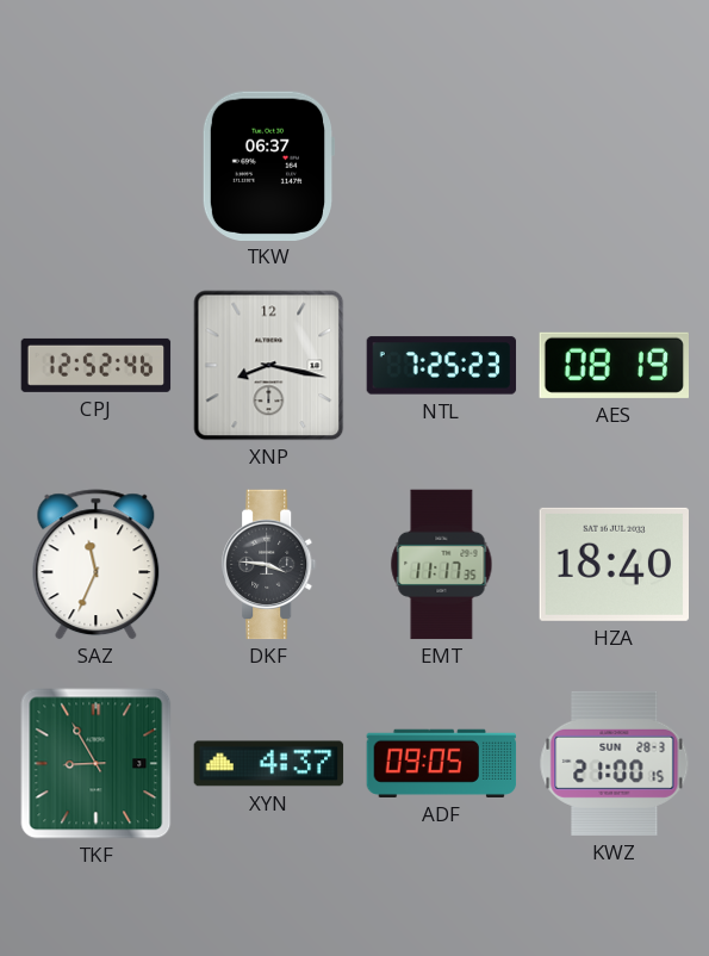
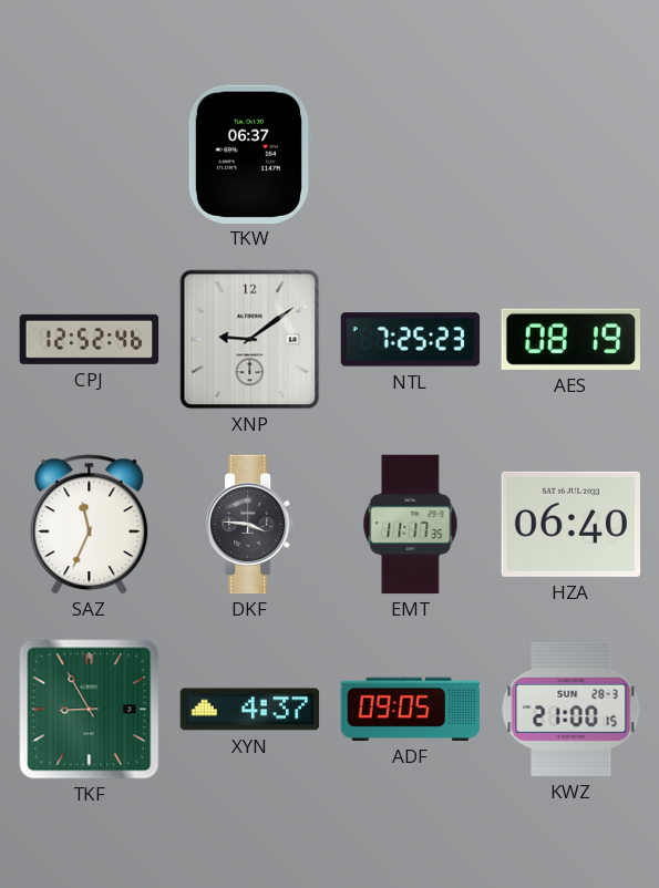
XNP: 8:17 -> 9:09
HZA: 18:40 -> 06:40
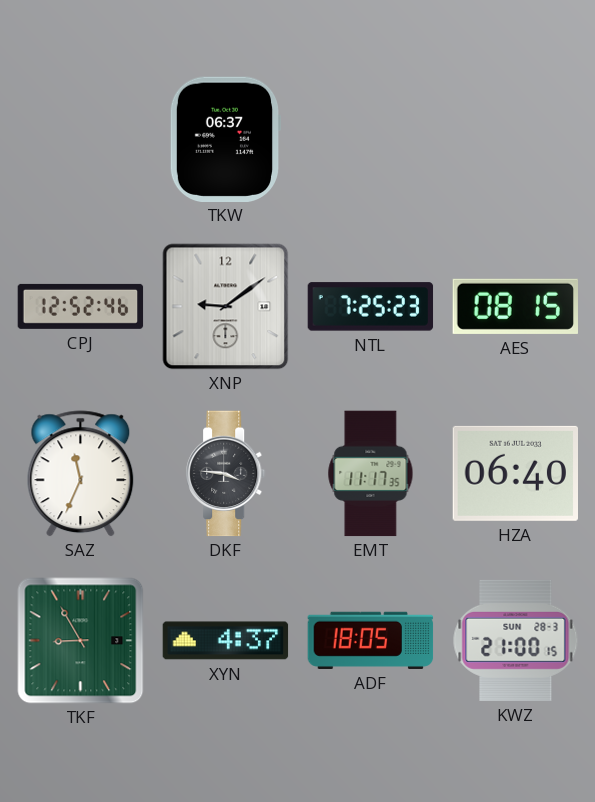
AES: 08:19 -> 08:15
ADF: 09:05 -> 18:05
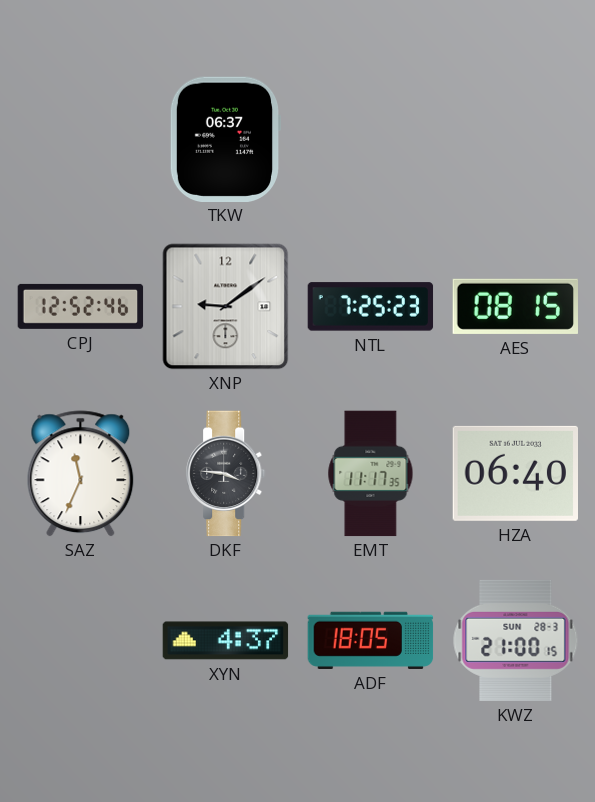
TKF: 8:55 -> none
